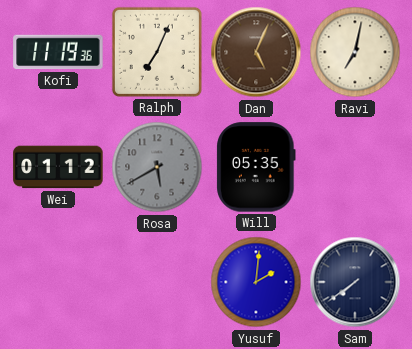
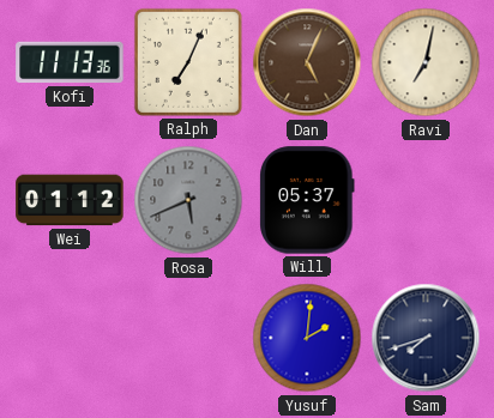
Kofi: 11:19 -> 11:13
Rosa: 5:40 -> 5:41
Will: 05:35 -> 05:37
Sam: 7:39 -> 7:42
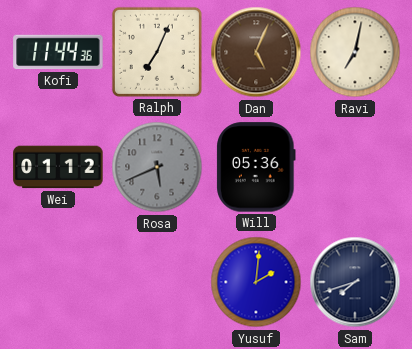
Kofi: 11:13 -> 11:44
Will: 05:37 -> 05:36
